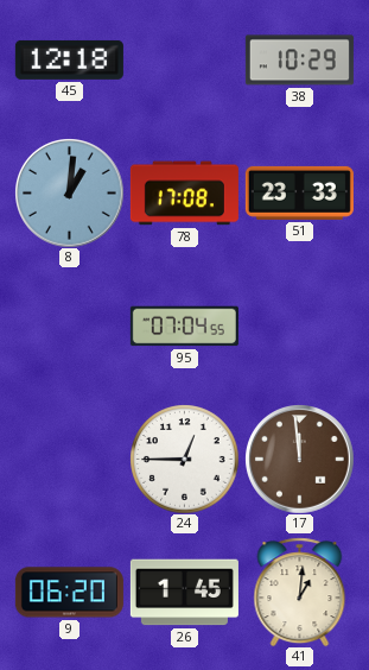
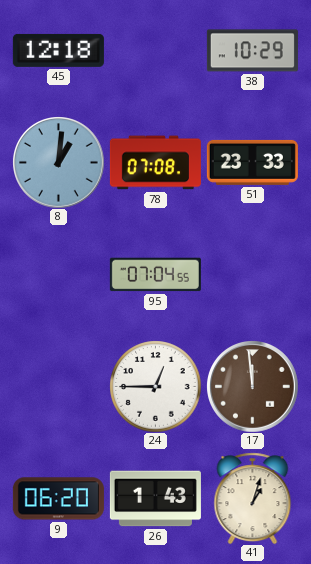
78: 17:08 -> 07:08
26: 1:45 -> 1:43
41: 1:01 -> 1:03
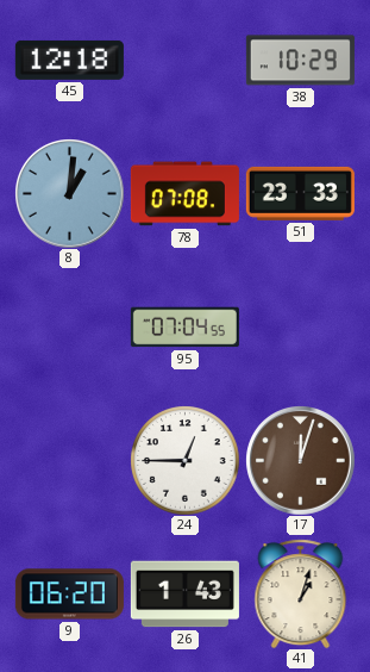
17: 11:59 -> 12:03
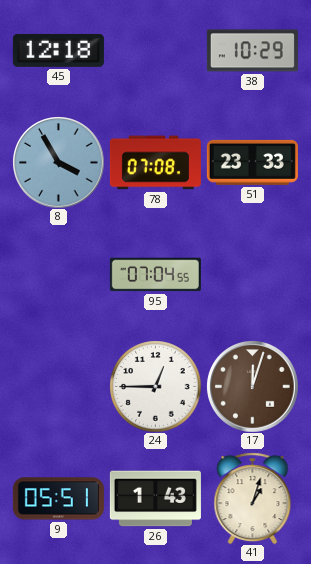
8: 1:01 -> 3:55
9: 06:20 -> 05:51
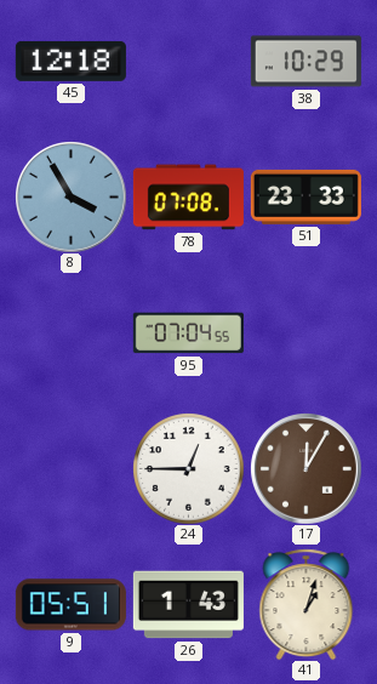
17: 12:03 -> 12:05
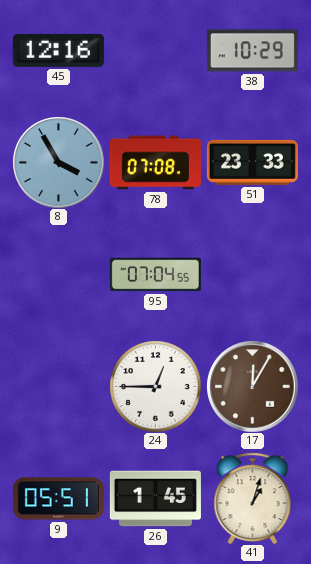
45: 12:18 -> 12:16
26: 1:43 -> 1:45
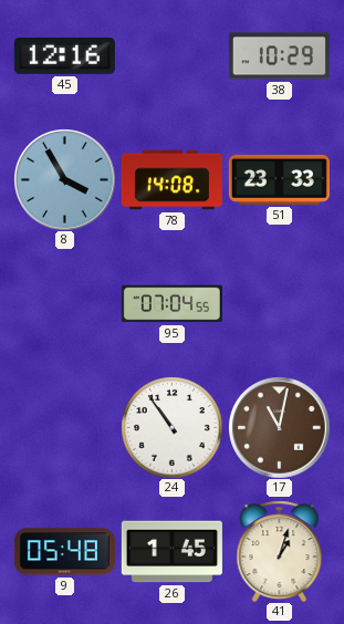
78: 07:08 -> 14:08
24: 12:45 -> 10:54
17: 12:05 -> 11:02
9: 05:51 -> 05:48
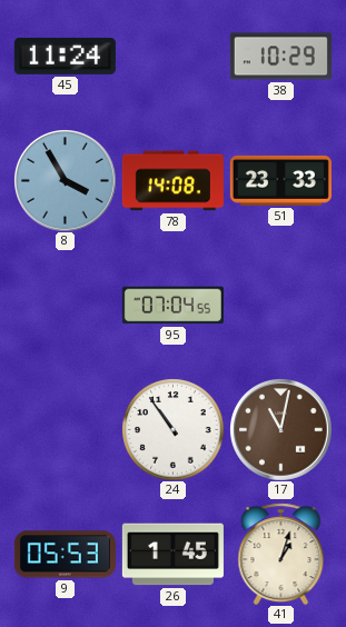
45: 12:16 -> 11:24
9: 05:48 -> 05:53
